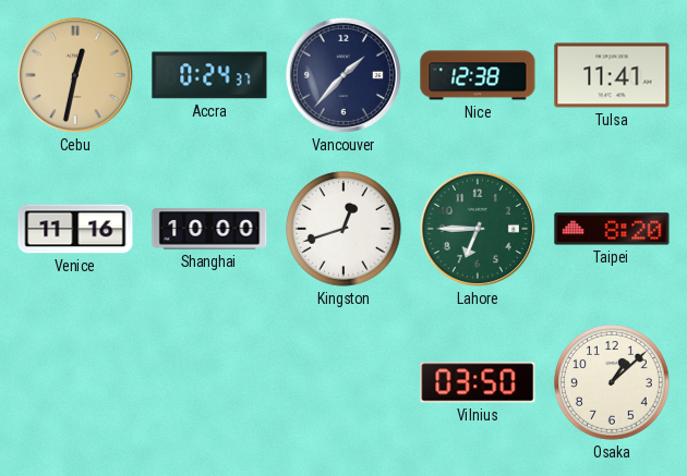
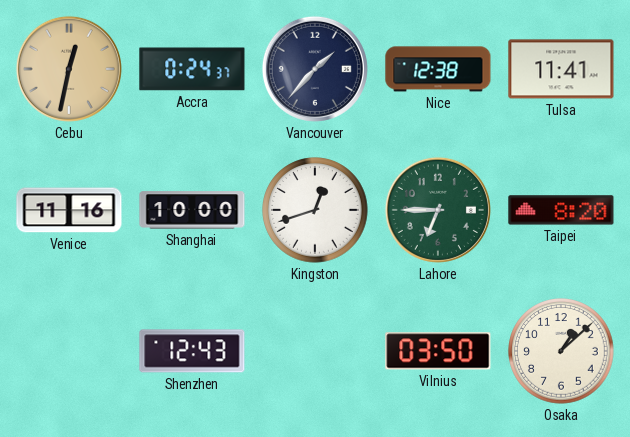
Shenzhen: none -> 12:43
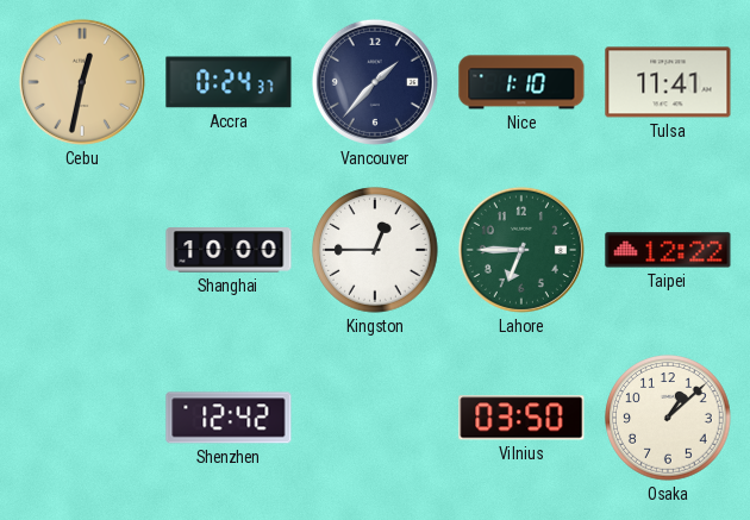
Nice: 12:38 -> 1:10
Venice: 11:16 -> none
Kingston: 12:42 -> 12:45
Taipei: 8:20 -> 12:22
Shenzhen: 12:43 -> 12:42
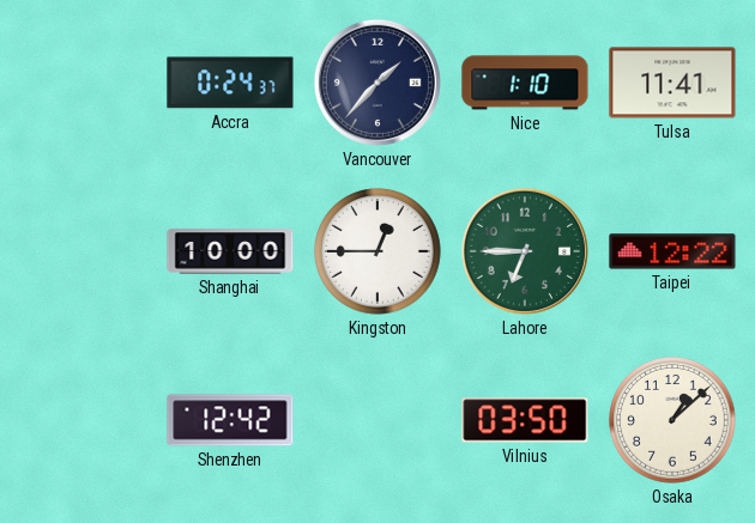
Cebu: 12:32 -> none
